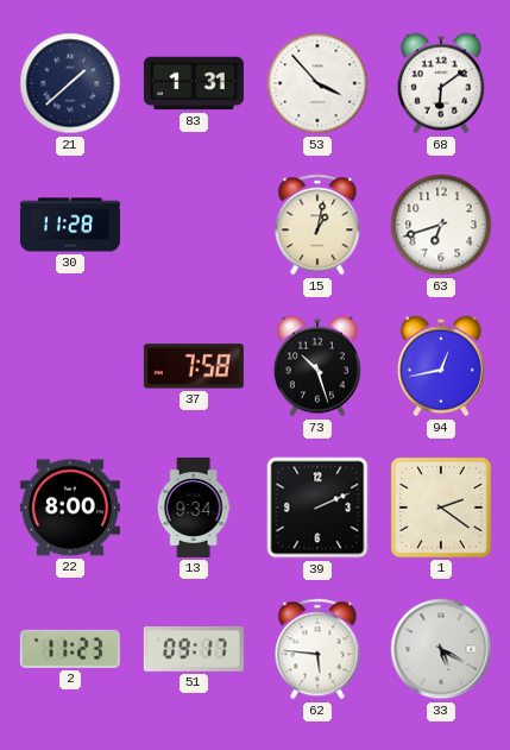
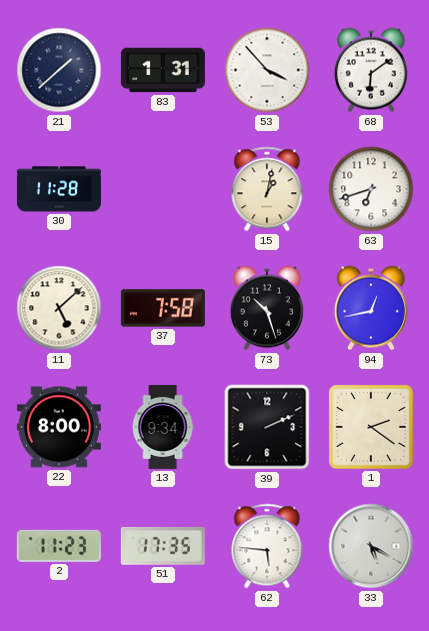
11: none -> 5:08
51: 09:17 -> 17:35
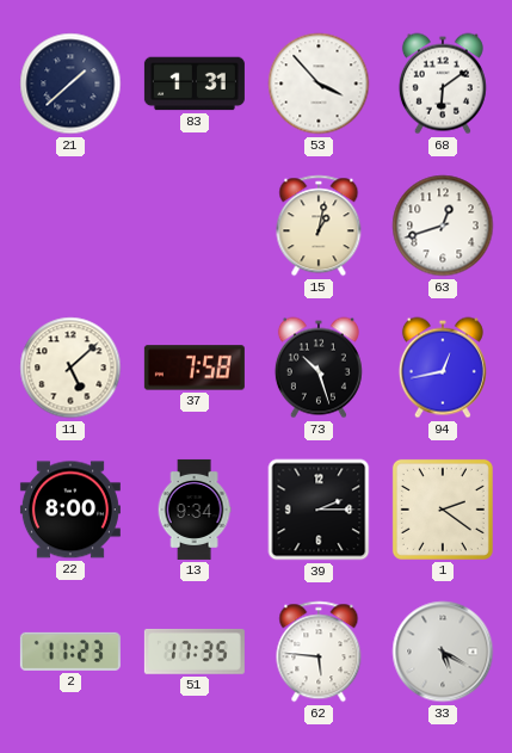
30: 11:28 -> none
63: 6:42 -> 12:42
39: 2:11 -> 2:15
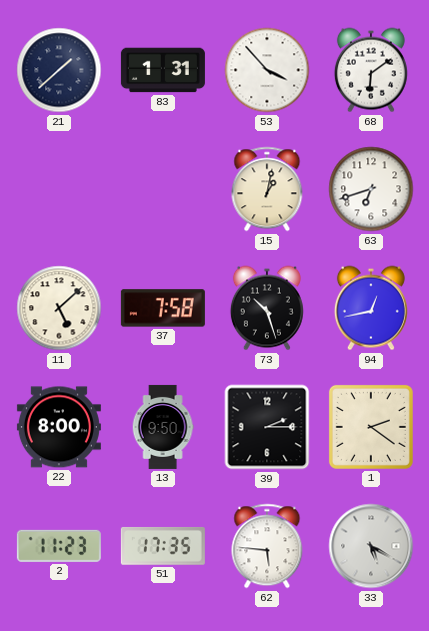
63: 12:42 -> 6:42
13: 9:34 -> 9:50
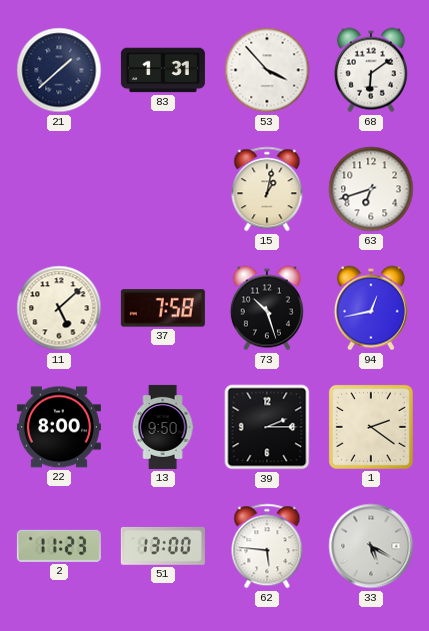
51: 17:35 -> 13:00
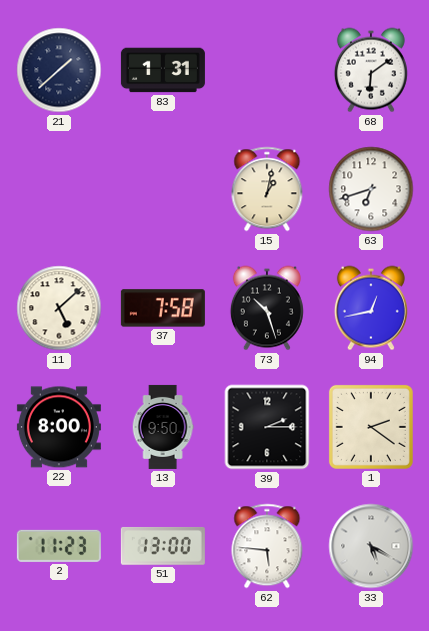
53: 3:53 -> none
